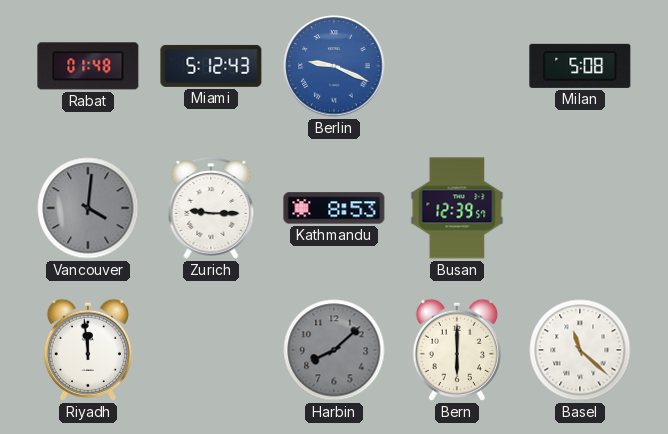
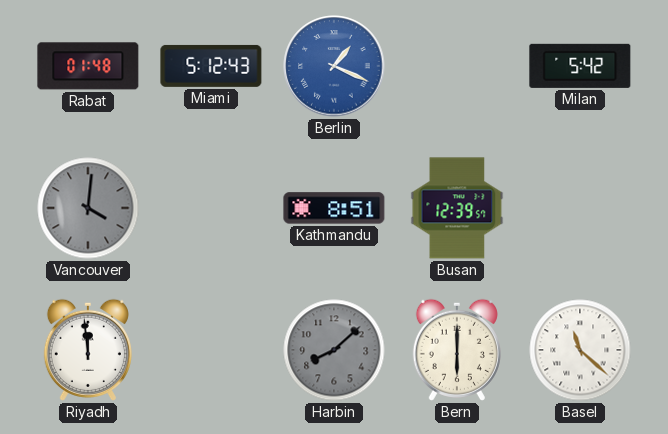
Berlin: 9:19 -> 1:19
Milan: 5:08 -> 5:42
Zurich: 9:15 -> none
Kathmandu: 8:53 -> 8:51
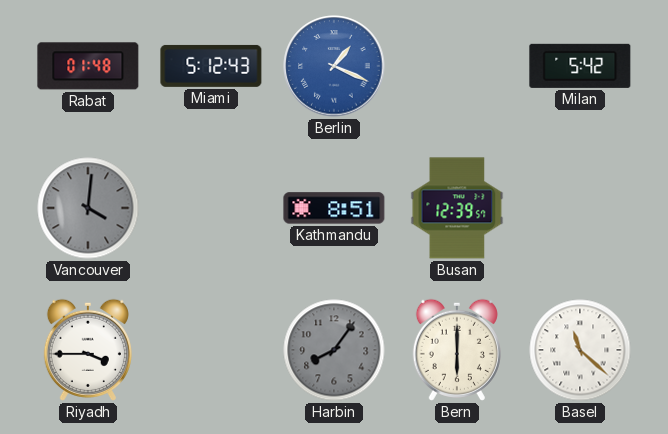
Riyadh: 11:59 -> 3:45
Harbin: 8:08 -> 8:06
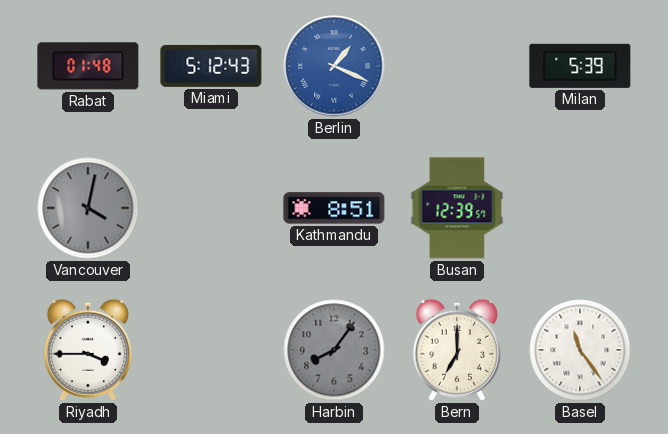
Milan: 5:42 -> 5:39
Vancouver: 4:01 -> 4:02
Bern: 6:00 -> 7:00
Basel: 11:22 -> 11:24
